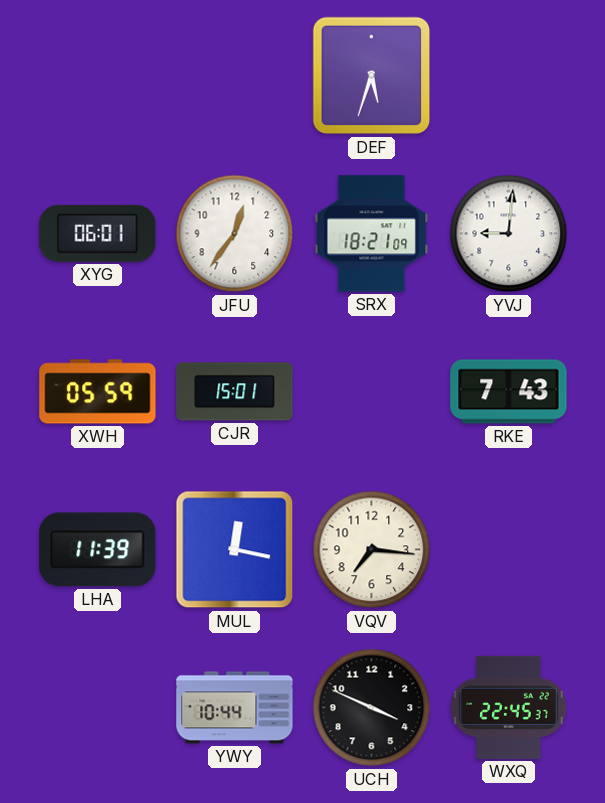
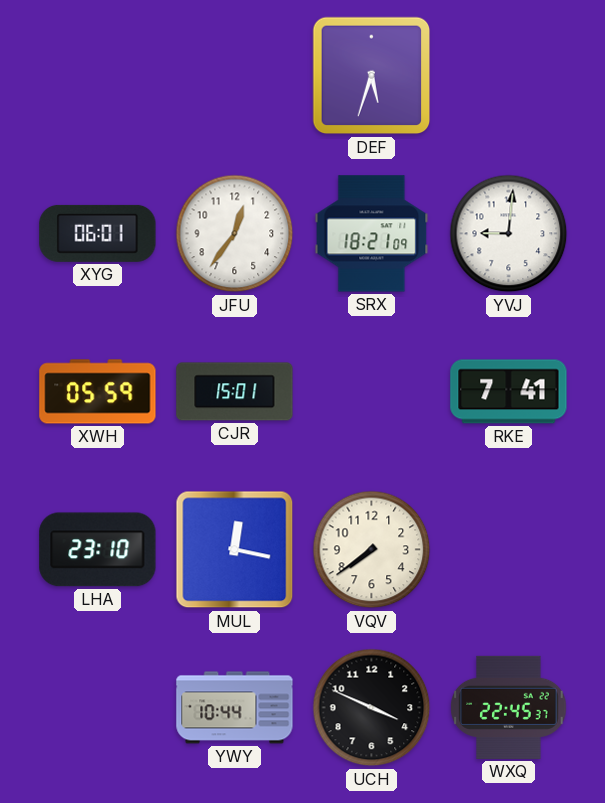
RKE: 7:43 -> 7:41
LHA: 11:39 -> 23:10
VQV: 7:16 -> 7:39
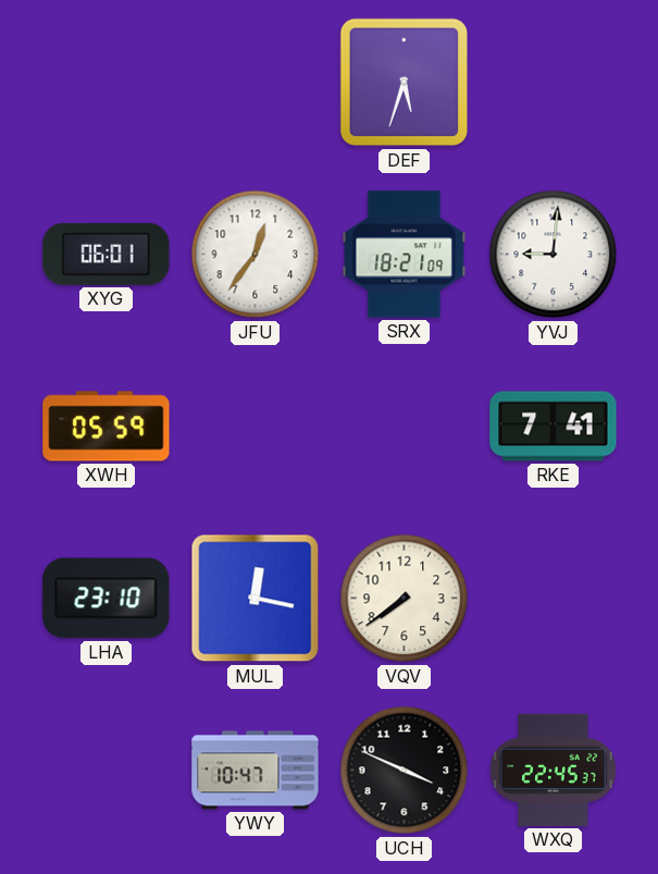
CJR: 15:01 -> none
YWY: 10:44 -> 10:47
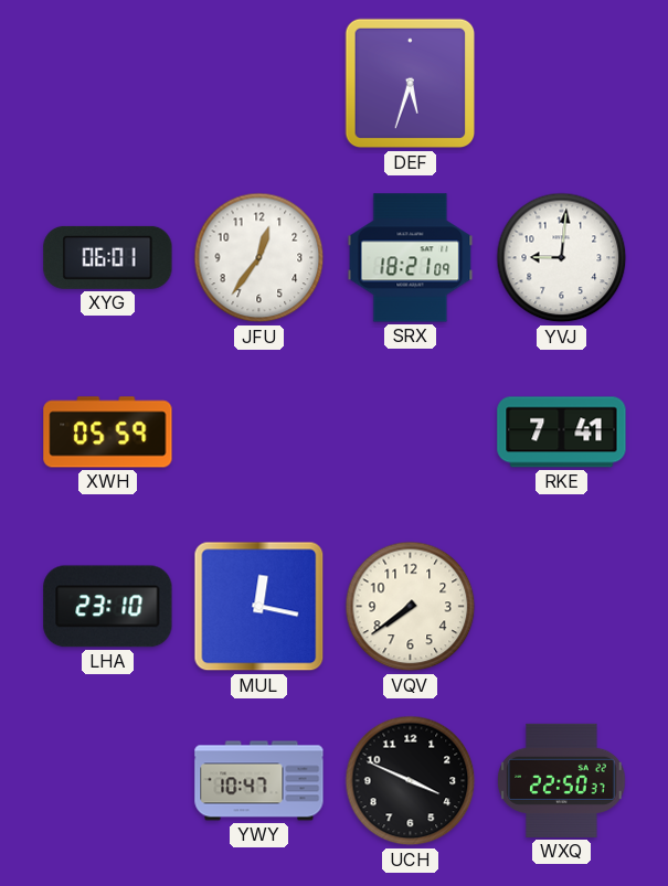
WXQ: 22:45 -> 22:50
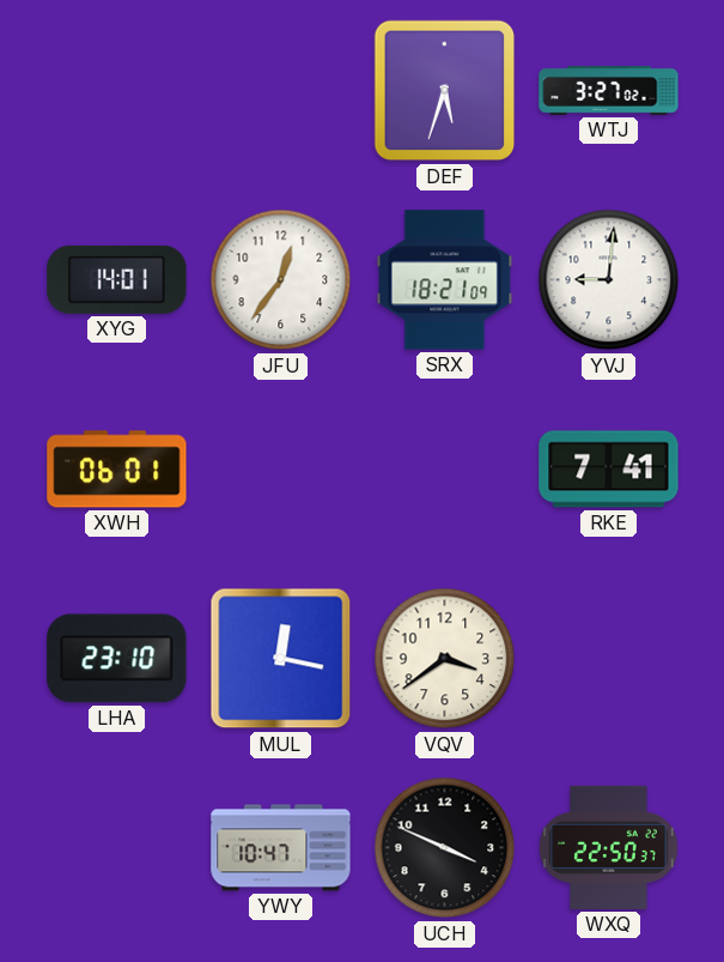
WTJ: none -> 3:27
XYG: 06:01 -> 14:01
XWH: 05:59 -> 06:01
VQV: 7:39 -> 3:39
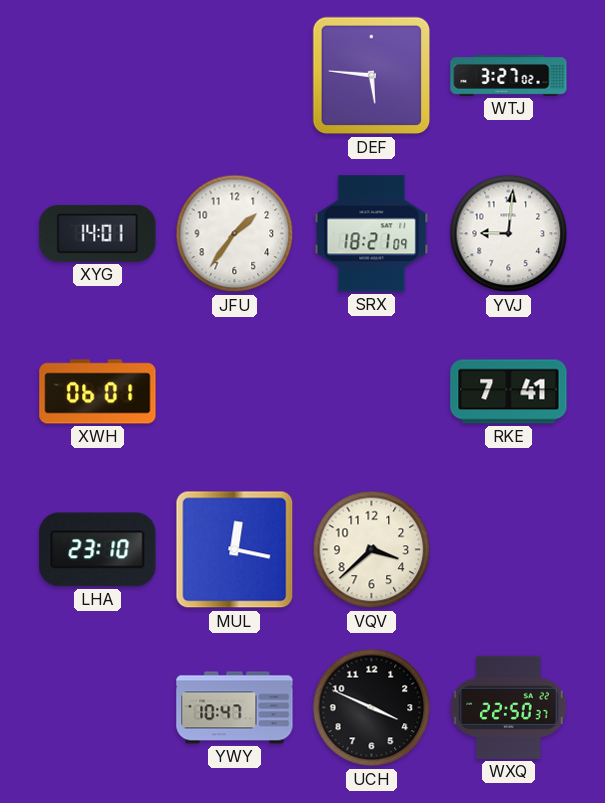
DEF: 5:33 -> 5:46
JFU: 12:36 -> 1:36
VQV: 3:39 -> 3:38
